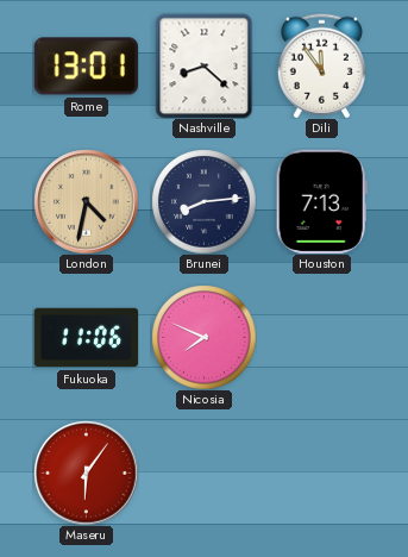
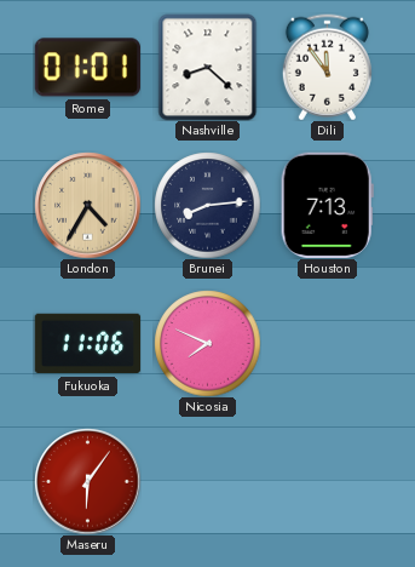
Rome: 13:01 -> 01:01
London: 4:32 -> 4:35
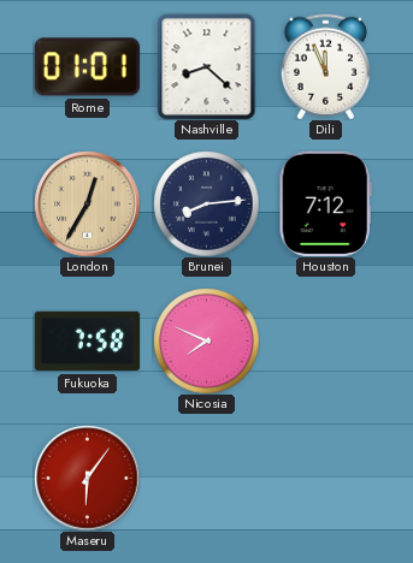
Dili: 11:54 -> 11:56
London: 4:35 -> 12:35
Houston: 7:13 -> 7:12
Fukuoka: 11:06 -> 7:58
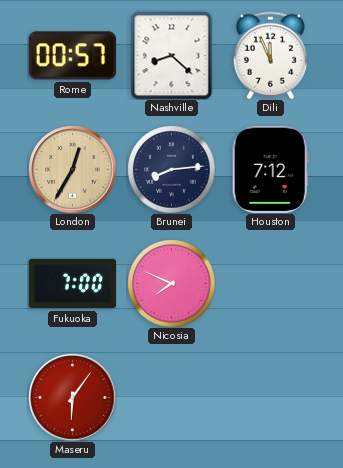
Rome: 01:01 -> 00:57
Fukuoka: 7:58 -> 7:00
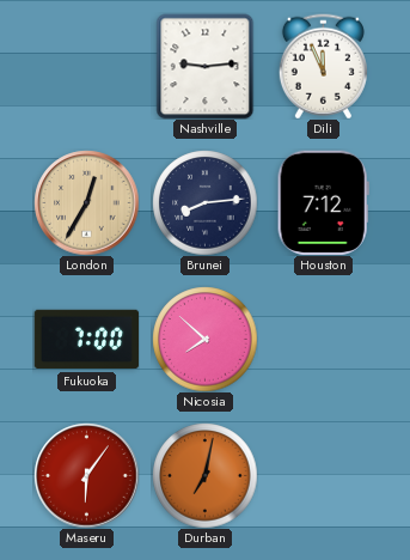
Rome: 00:57 -> none
Nashville: 8:22 -> 9:14
Nicosia: 7:49 -> 7:52
Durban: none -> 7:02
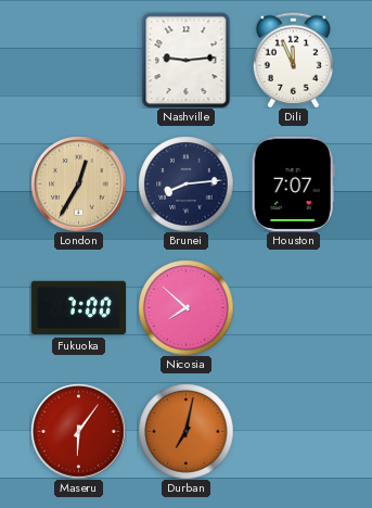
Houston: 7:12 -> 7:07
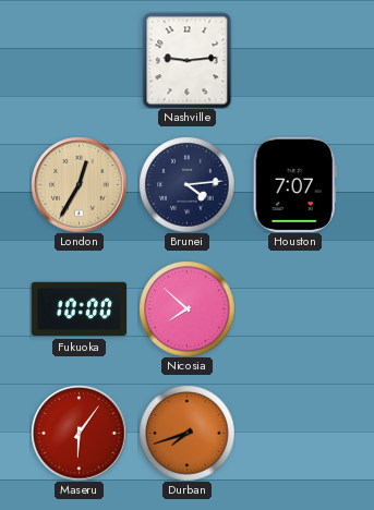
Dili: 11:56 -> none
Brunei: 8:14 -> 4:14
Fukuoka: 7:00 -> 10:00
Durban: 7:02 -> 7:42
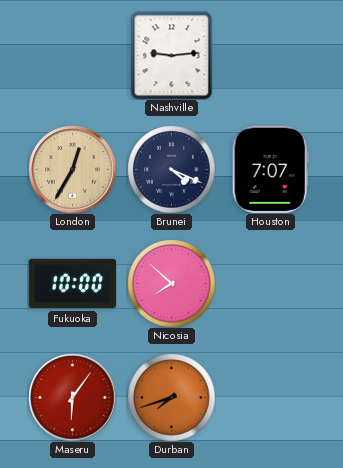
Brunei: 4:14 -> 4:19
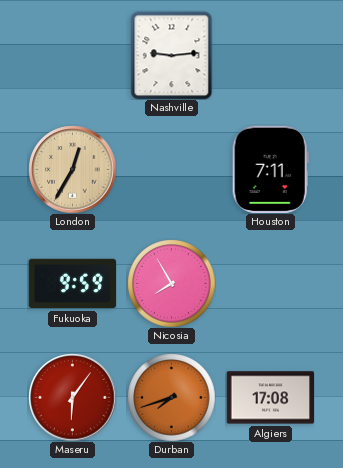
Brunei: 4:19 -> none
Houston: 7:07 -> 7:11
Fukuoka: 10:00 -> 9:59
Nicosia: 7:52 -> 7:55
Algiers: none -> 17:08
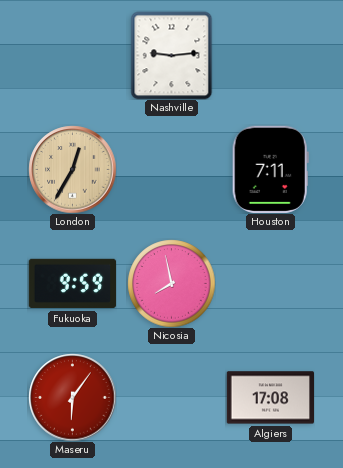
Nicosia: 7:55 -> 7:58
Durban: 7:42 -> none
